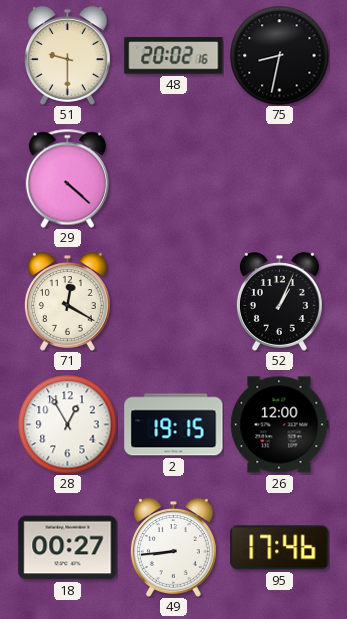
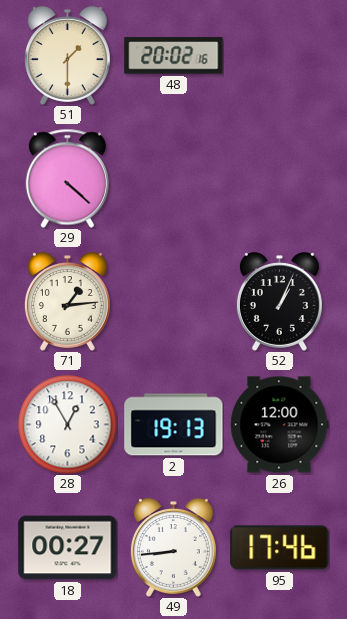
51: 9:30 -> 1:30
75: 8:32 -> none
71: 12:20 -> 1:14
2: 19:15 -> 19:13
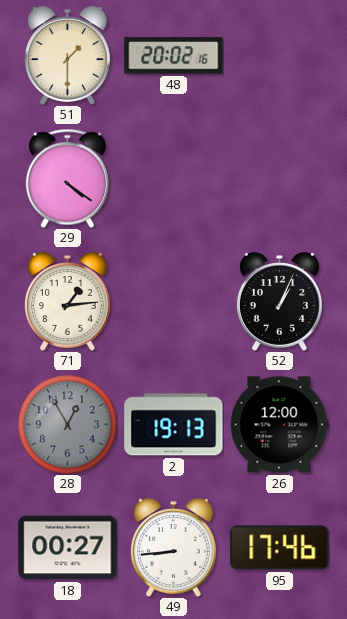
29: 4:22 -> 4:21
28 dial: white -> grey
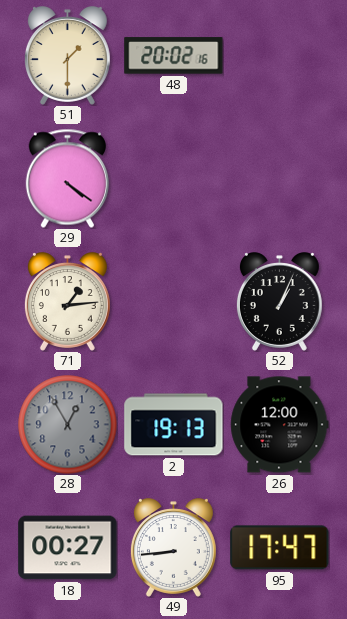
95: 17:46 -> 17:47
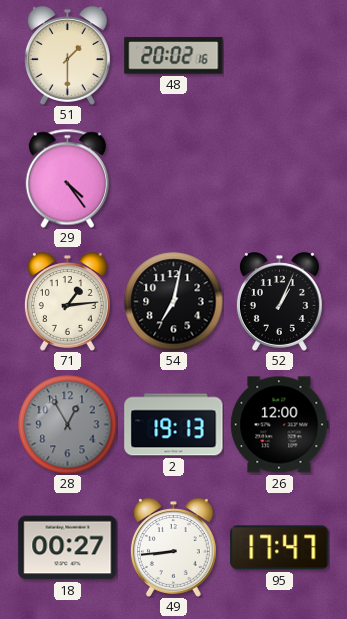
29: 4:21 -> 4:24
54: none -> 7:02
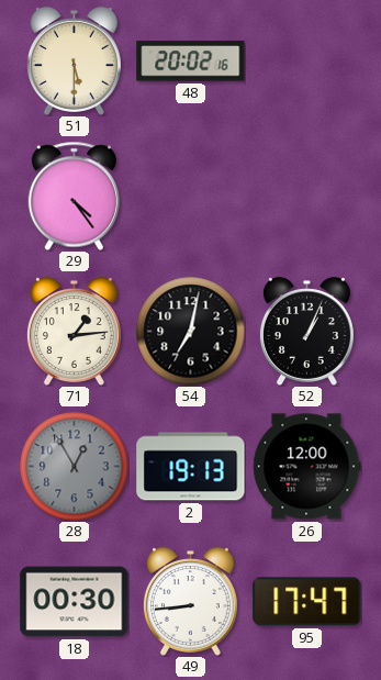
51: 1:30 -> 5:30
18: 00:27 -> 00:30
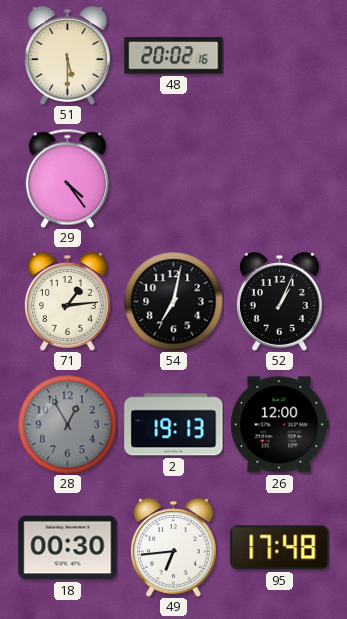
49: 8:44 -> 6:44
95: 17:47 -> 17:48
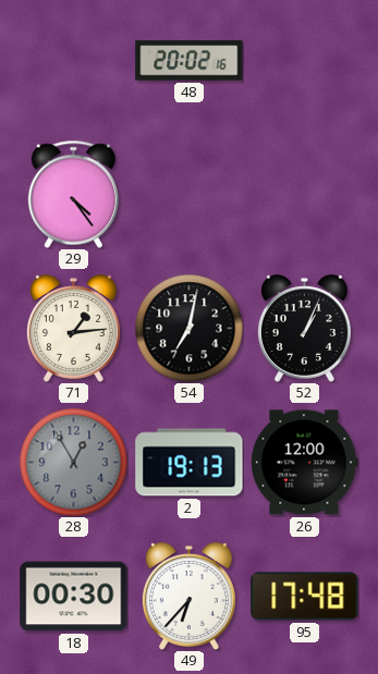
51: 5:30 -> none
49: 6:44 -> 6:37
